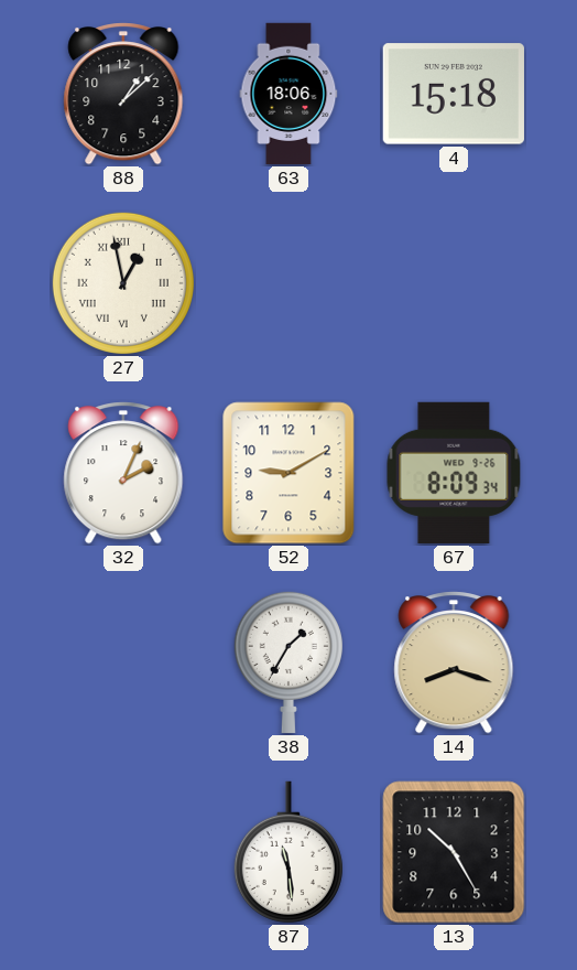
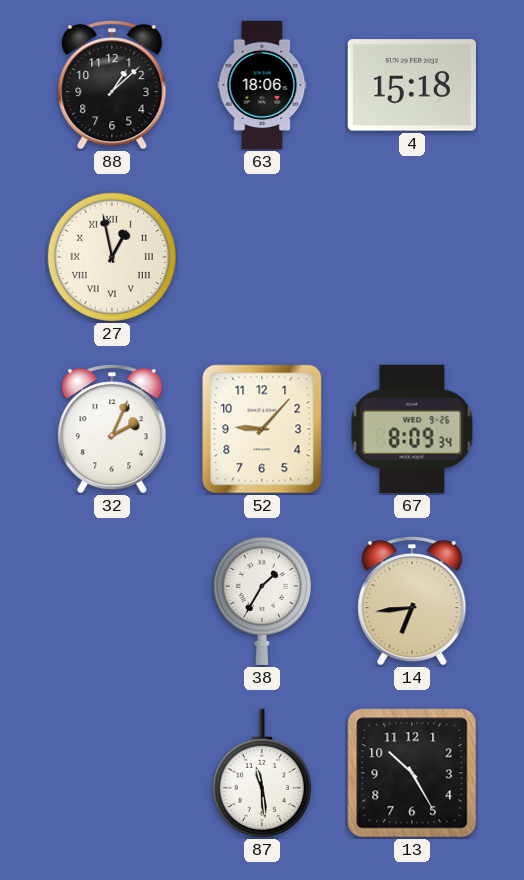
52: 9:10 -> 9:07
14: 8:18 -> 6:44
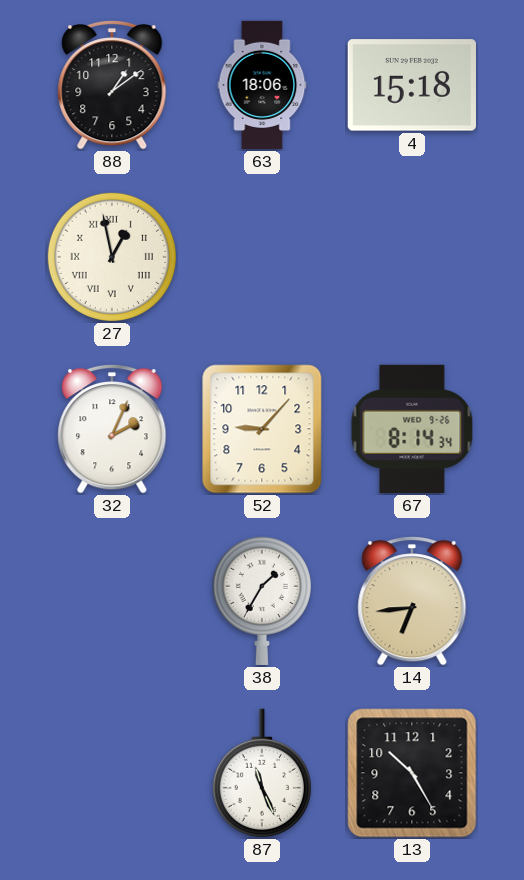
88: 1:08 -> 1:09
67: 8:09 -> 8:14
87: 11:29 -> 11:26
